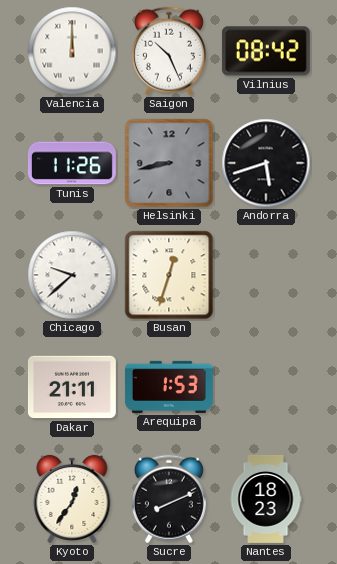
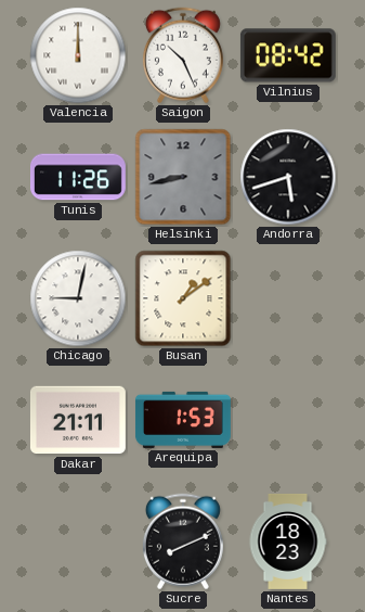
Chicago: 9:38 -> 9:02
Busan: 12:33 -> 1:09
Kyoto: 12:36 -> none
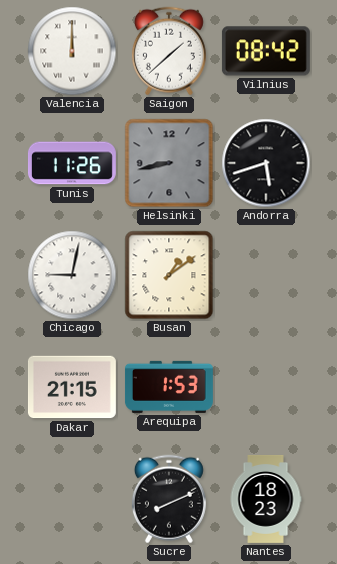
Saigon: 10:26 -> 1:38
Dakar: 21:11 -> 21:15
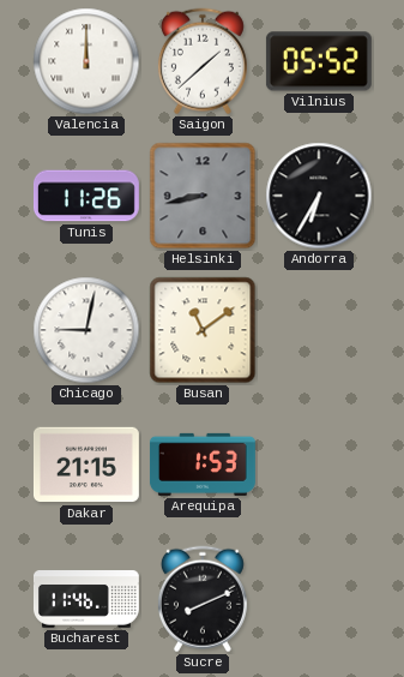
Vilnius: 08:42 -> 05:52
Andorra: 5:42 -> 6:35
Busan: 1:09 -> 11:09
Bucharest: none -> 11:46
Nantes: 18:23 -> none
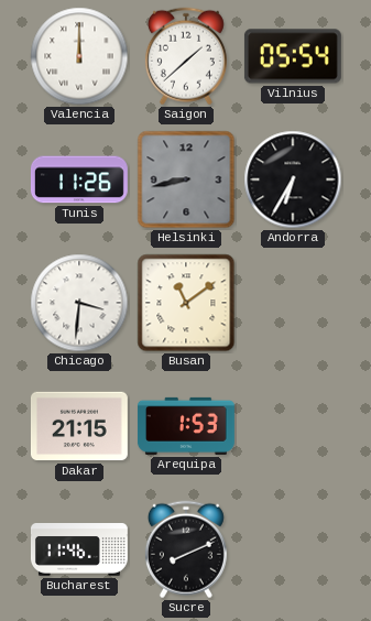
Vilnius: 05:52 -> 05:54
Chicago: 9:02 -> 3:31
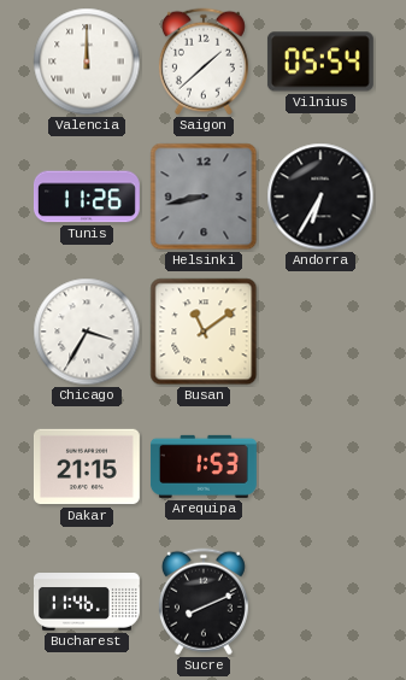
Chicago: 3:31 -> 3:35
